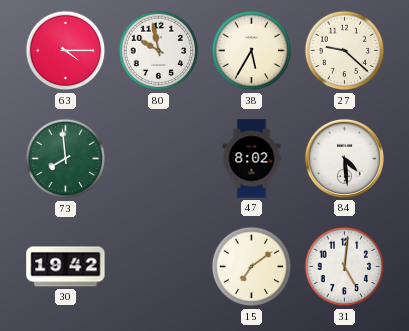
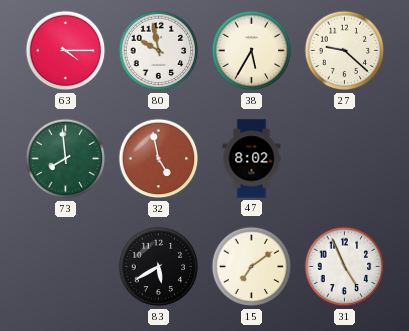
32: none -> 4:58
84: 4:29 -> none
30: 19:42 -> none
83: none -> 5:40
31: 5:01 -> 4:56
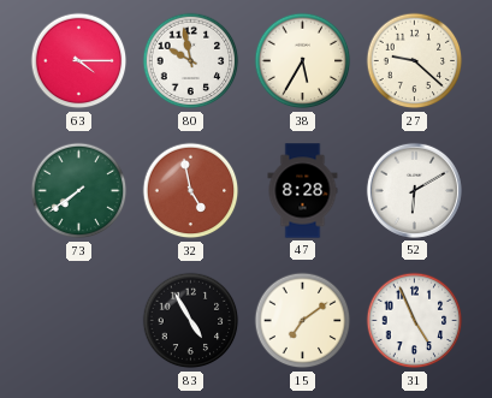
73: 7:59 -> 7:39
47: 8:02 -> 8:28
52: none -> 6:10
83: 5:40 -> 4:55
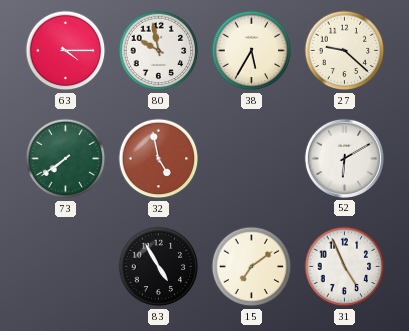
47: 8:28 -> none
